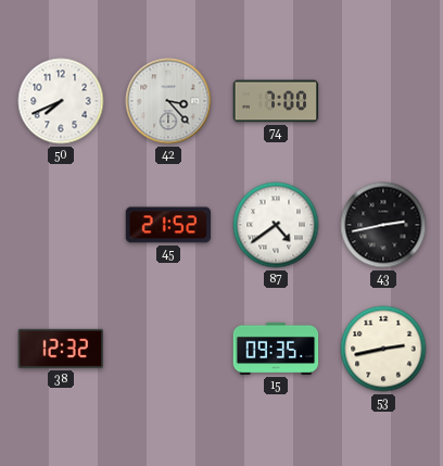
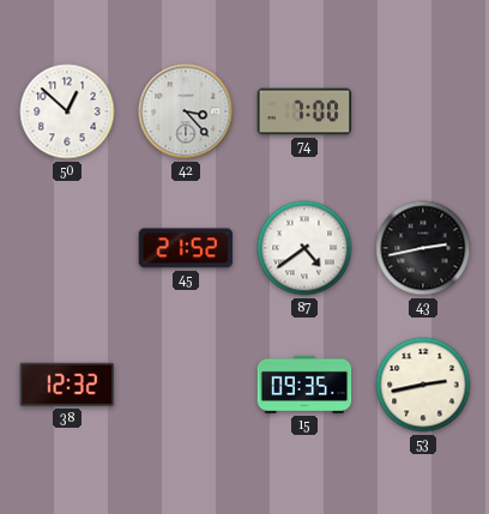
50: 7:41 -> 12:52
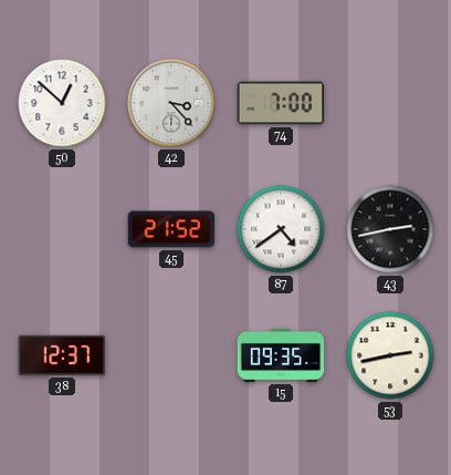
38: 12:32 -> 12:37
